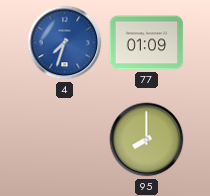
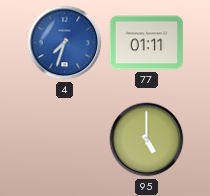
77: 01:09 -> 01:11
95: 8:00 -> 5:00
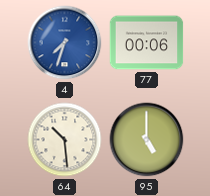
77: 01:11 -> 00:06
64: none -> 10:29
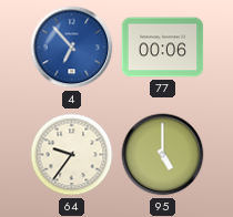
4: 7:33 -> 6:53
64: 10:29 -> 9:36
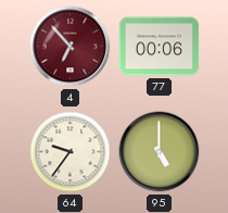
4 dial: blue -> burgundy
